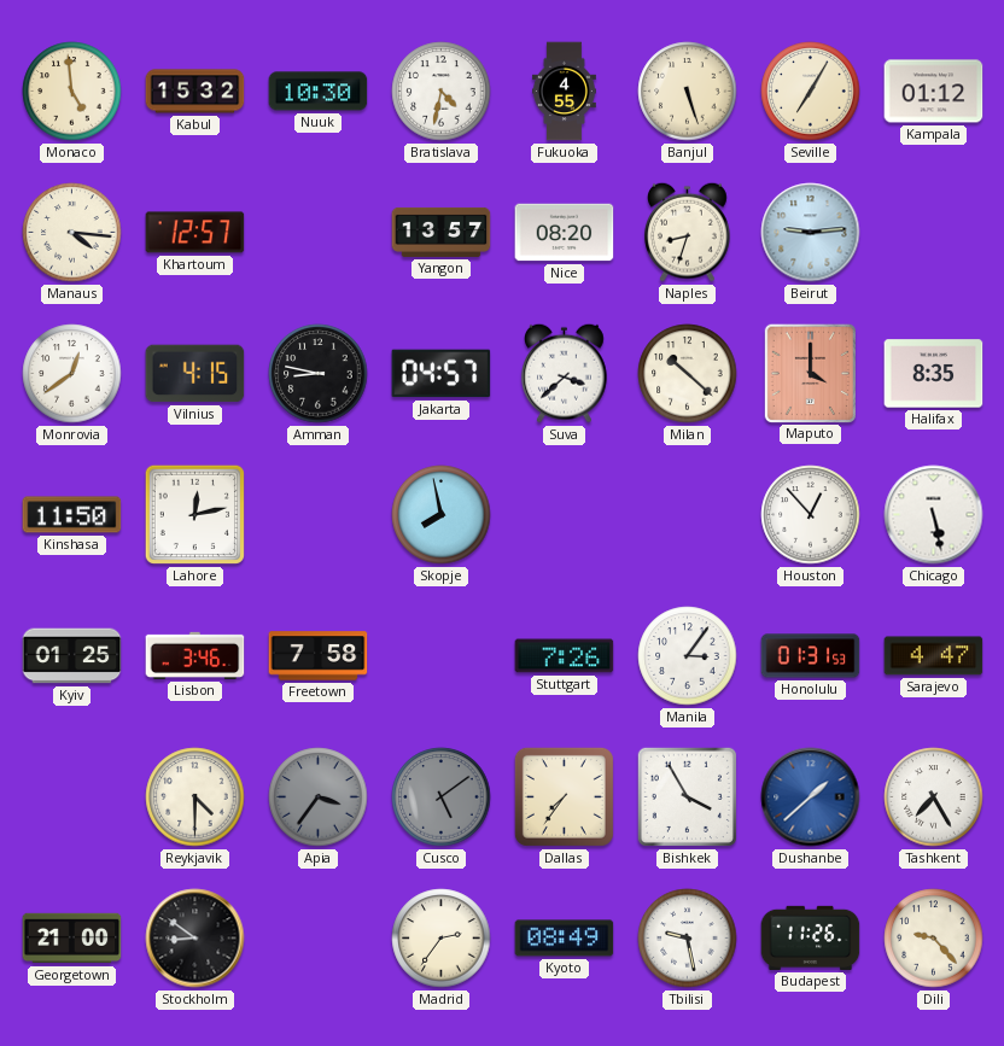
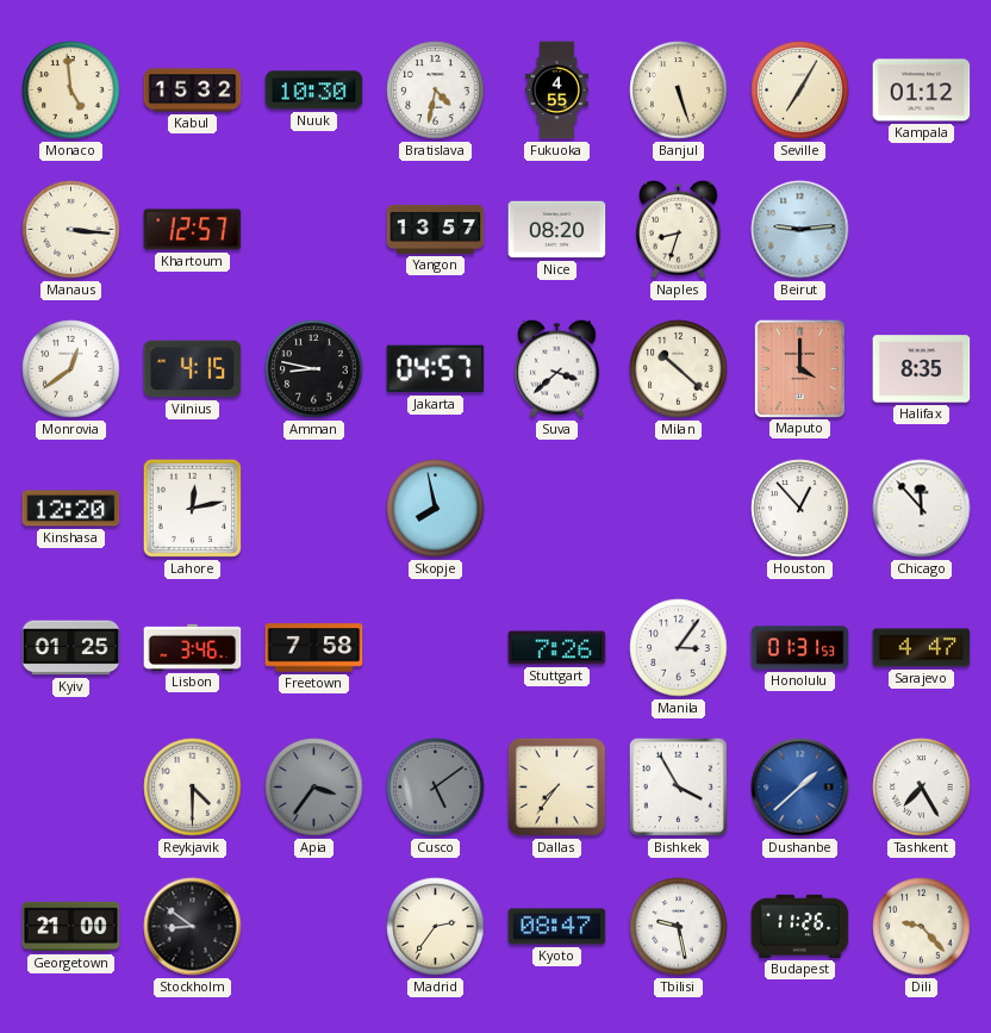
Manaus: 4:16 -> 3:16
Kinshasa: 11:50 -> 12:20
Chicago: 5:28 -> 11:53
Kyoto: 08:49 -> 08:47
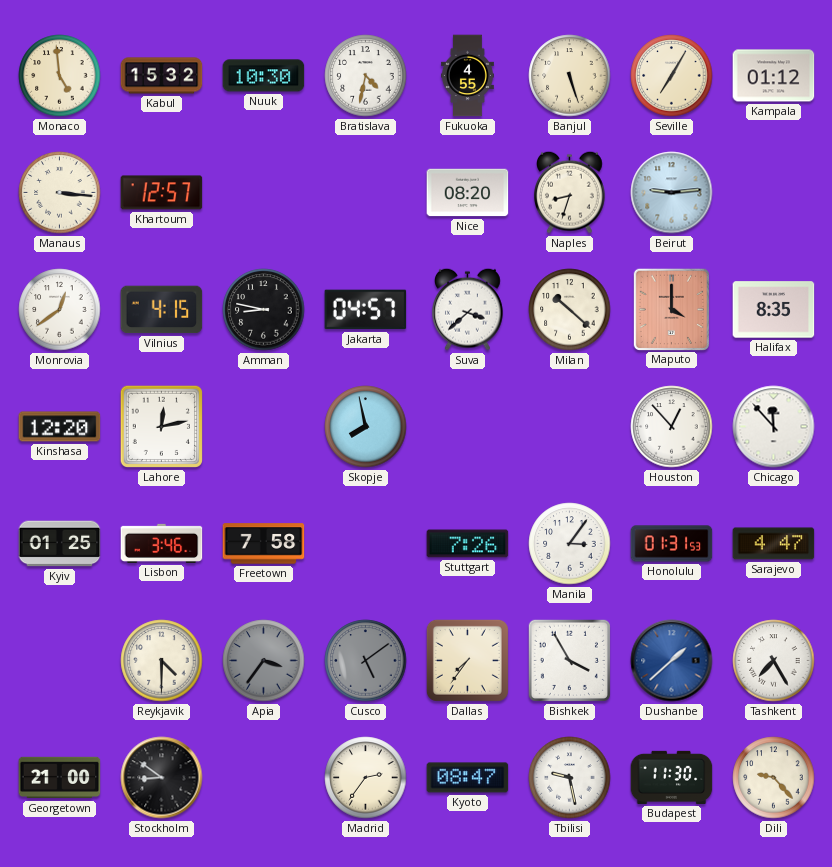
Yangon: 13:57 -> none
Budapest: 11:26 -> 11:30
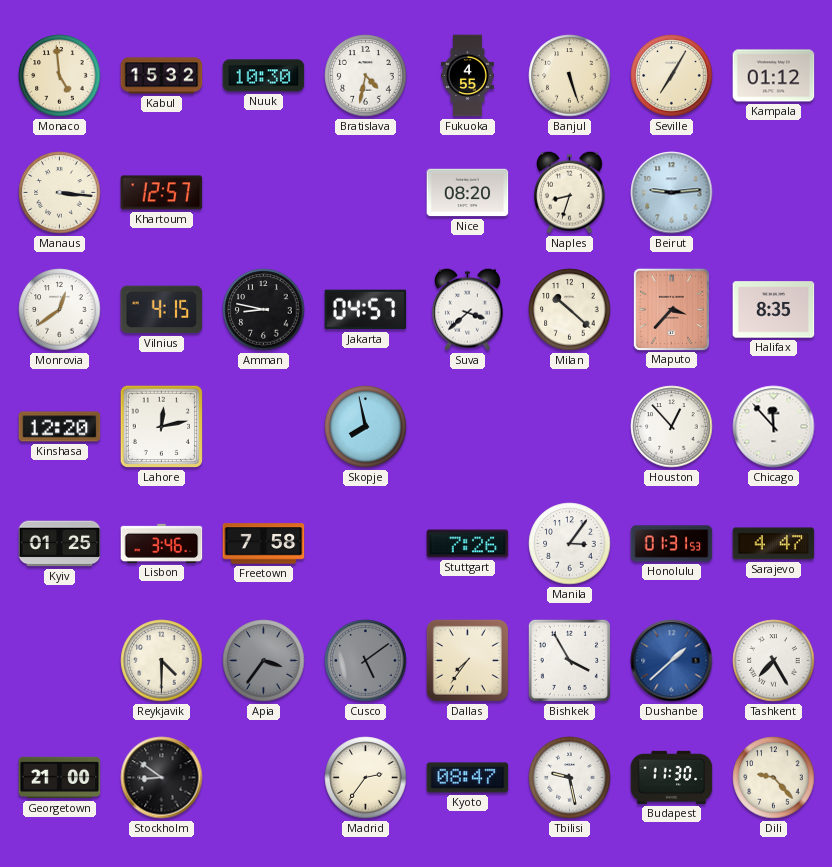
Maputo: 4:00 -> 3:37
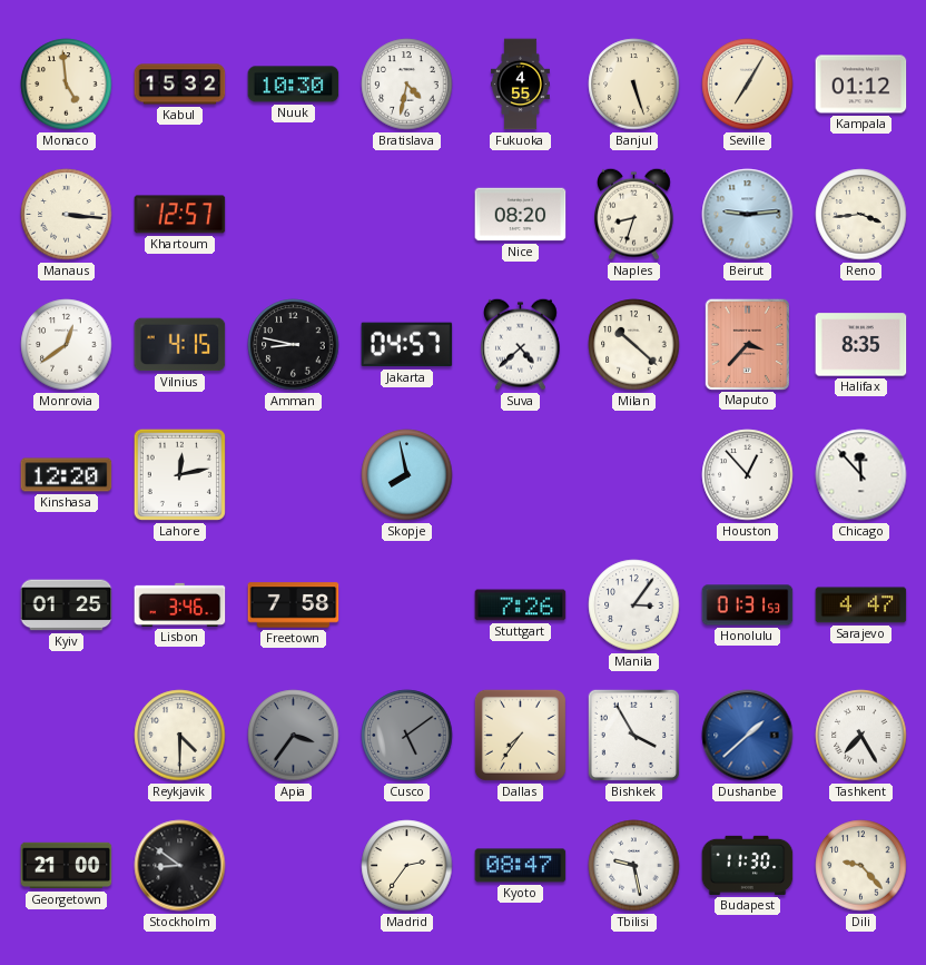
Reno: none -> 3:44
Suva: 3:38 -> 4:38
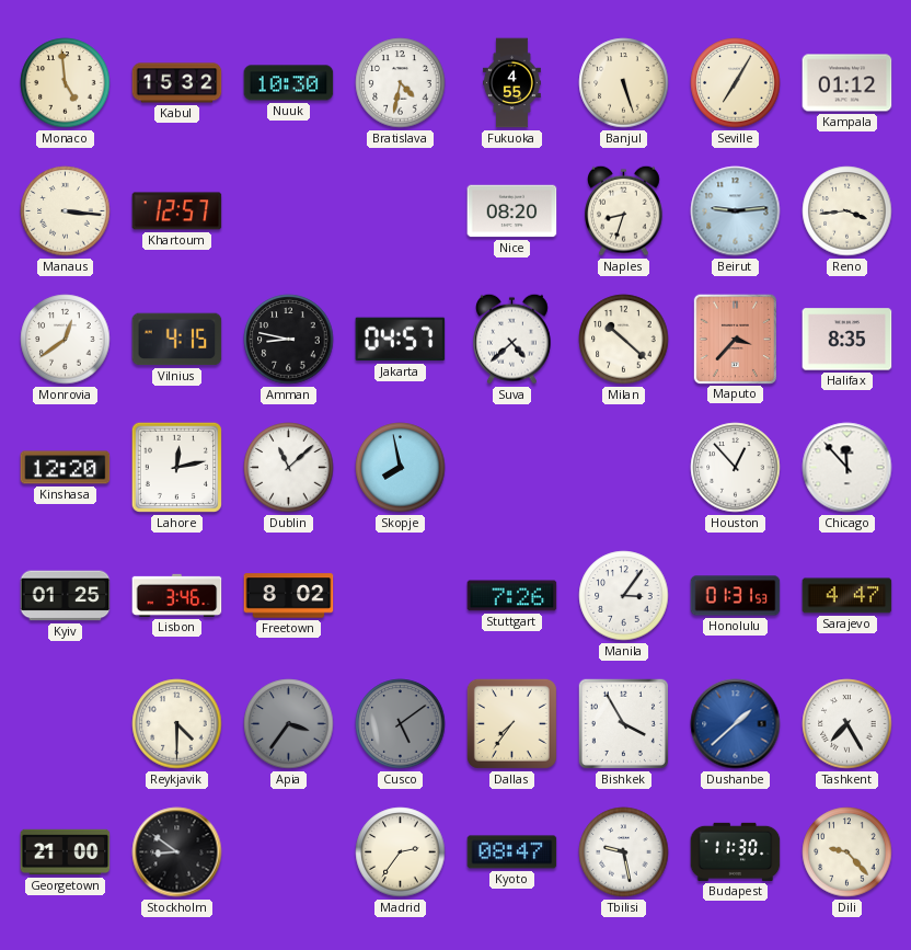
Dublin: none -> 11:08
Freetown: 7:58 -> 8:02
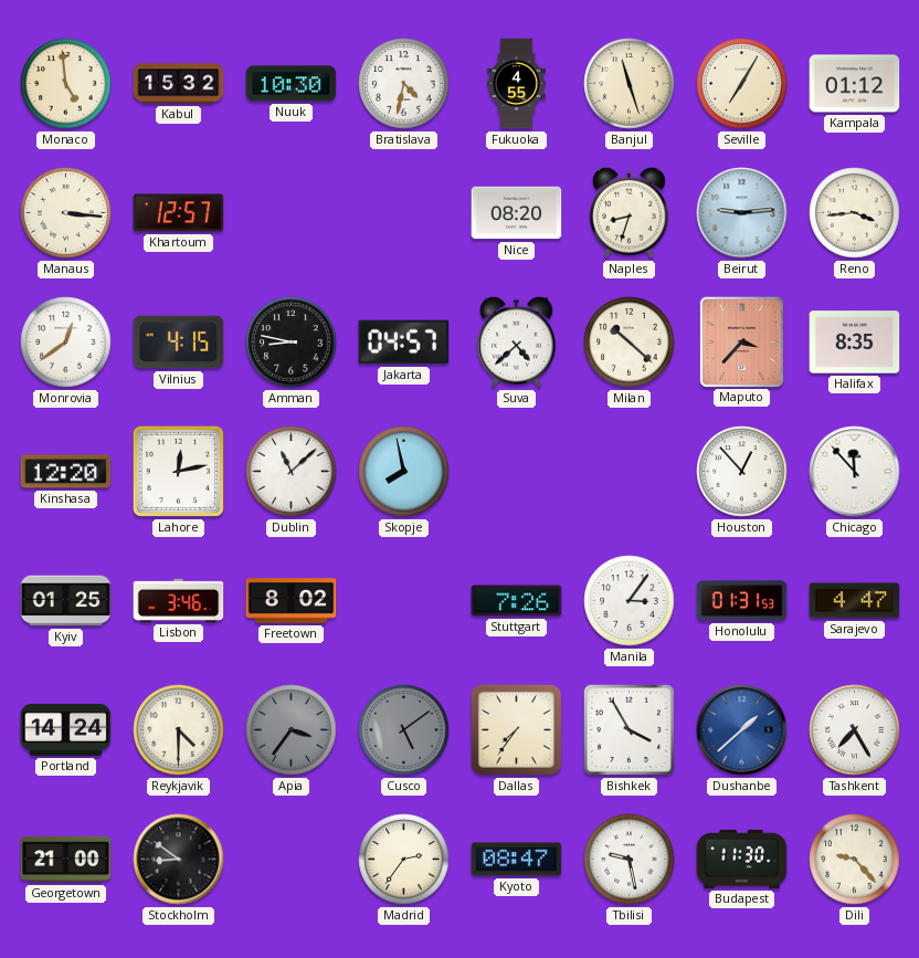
Banjul: 5:27 -> 11:27
Portland: none -> 14:24
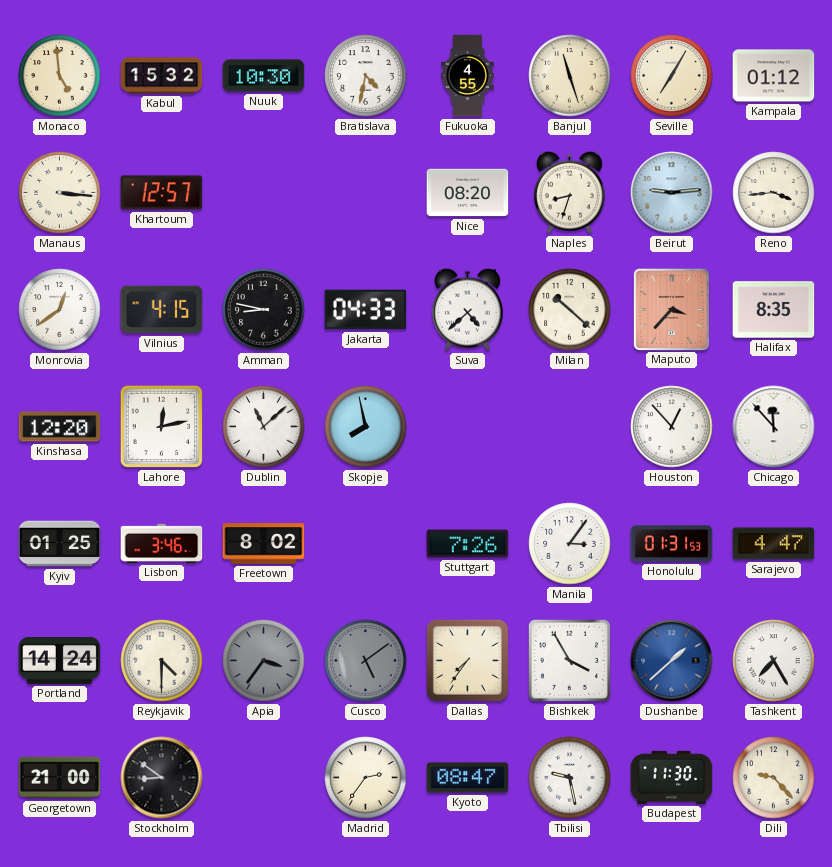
Jakarta: 04:57 -> 04:33
